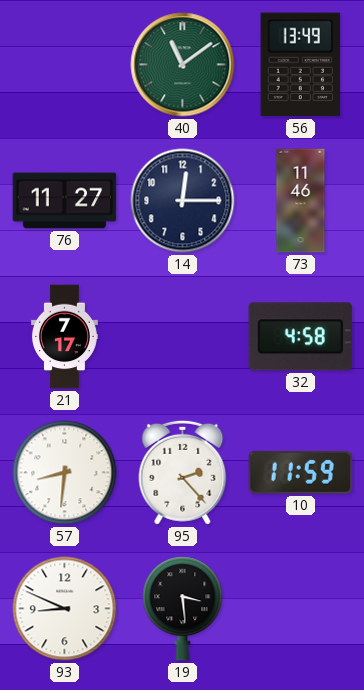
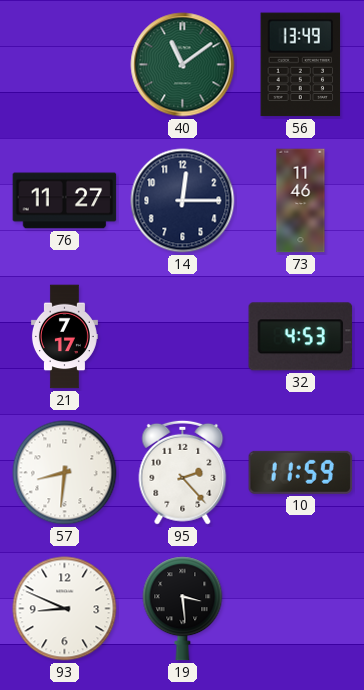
32: 4:58 -> 4:53
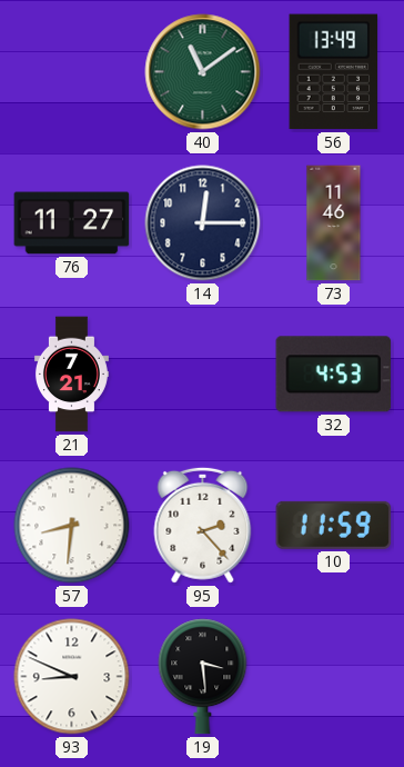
21: 7:17 -> 7:21
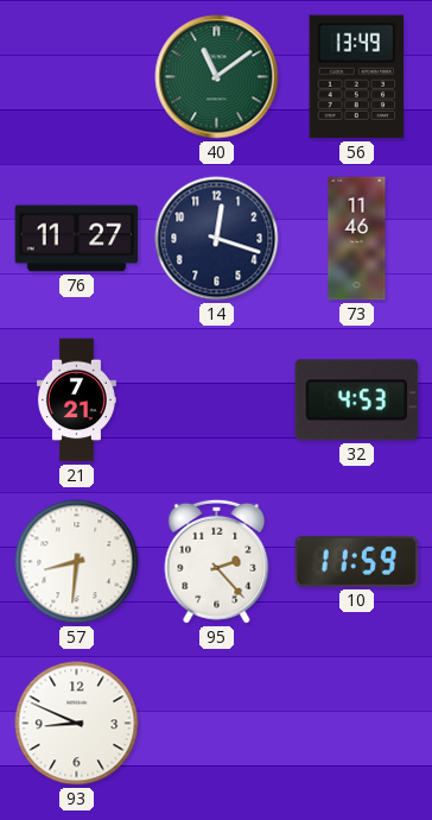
14: 12:15 -> 12:18
19: 3:29 -> none
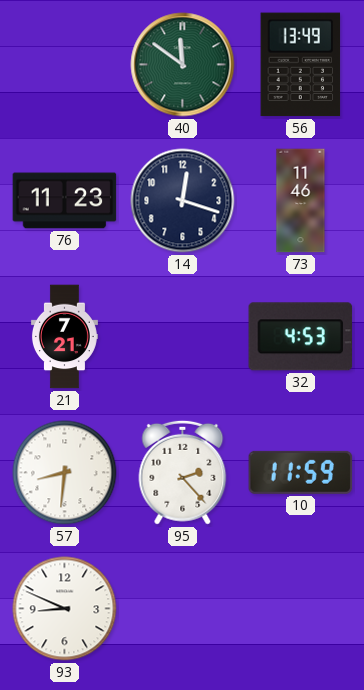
40: 11:09 -> 11:51
76: 11:27 -> 11:23
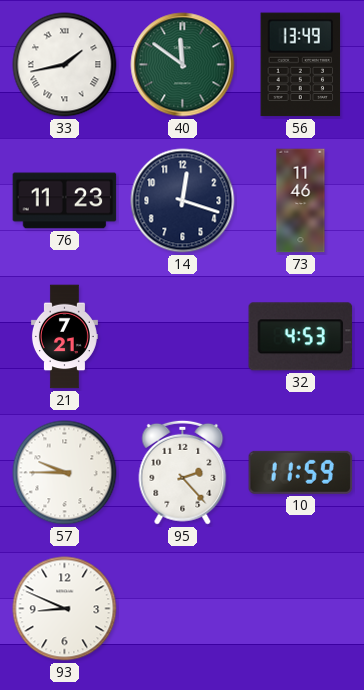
33: none -> 1:43
57: 8:31 -> 9:45
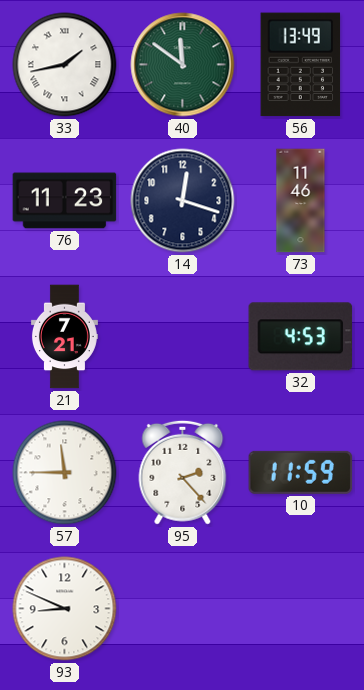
57: 9:45 -> 11:45
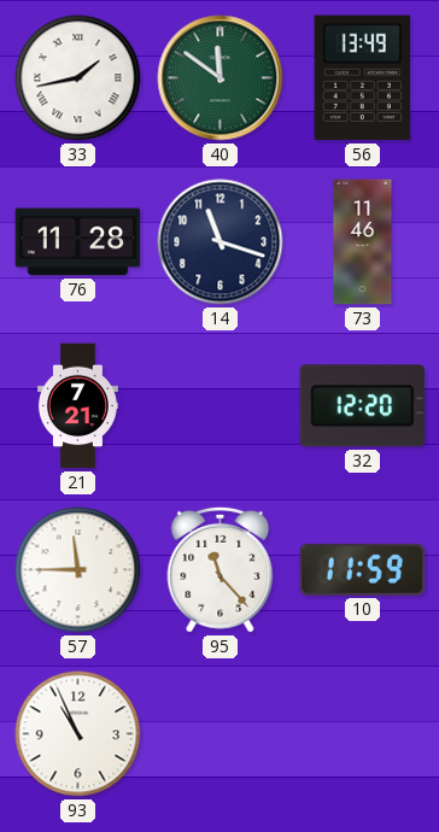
76: 11:23 -> 11:28
14: 12:18 -> 11:18
32: 4:53 -> 12:20
95: 2:23 -> 11:23
93: 8:49 -> 10:56
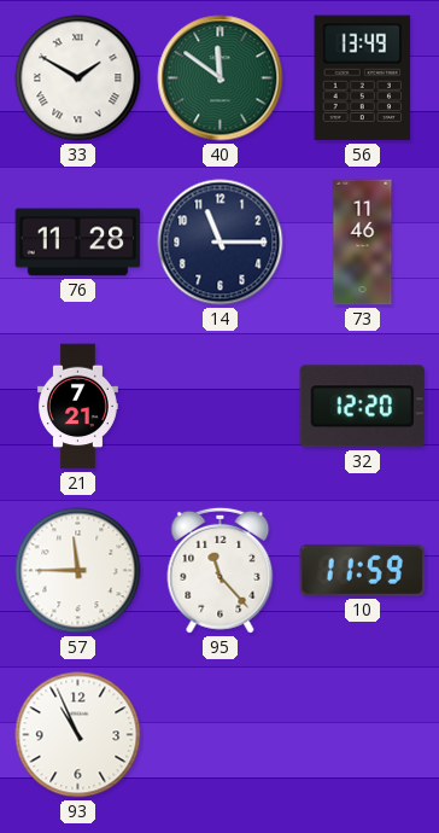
33: 1:43 -> 1:50
14: 11:18 -> 11:15
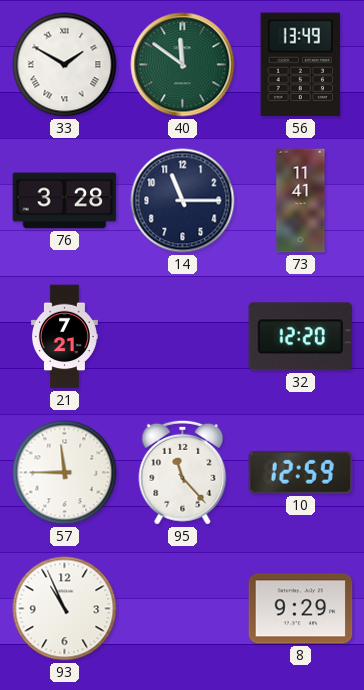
76: 11:28 -> 3:28
73: 11:46 -> 11:41
10: 11:59 -> 12:59
8: none -> 9:29
